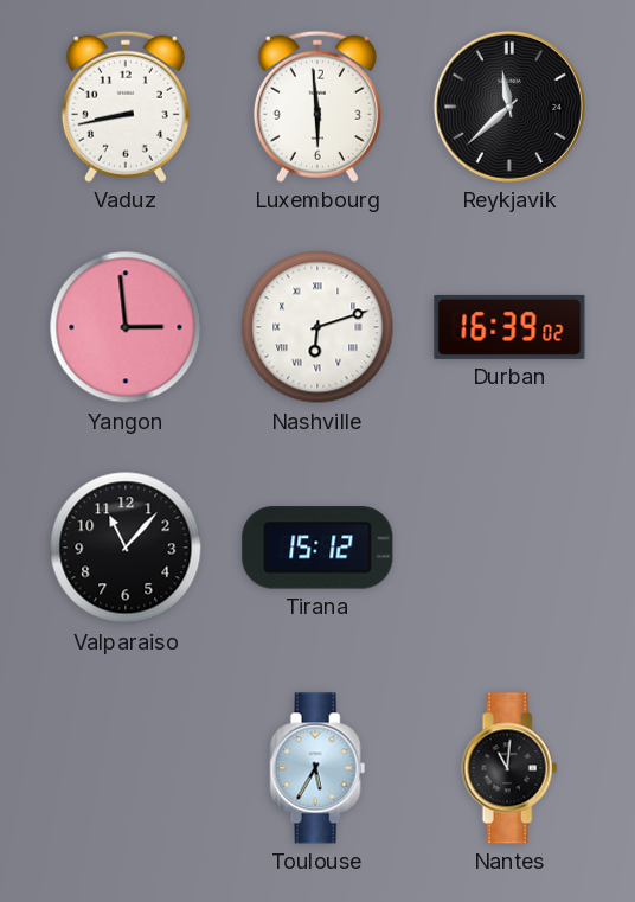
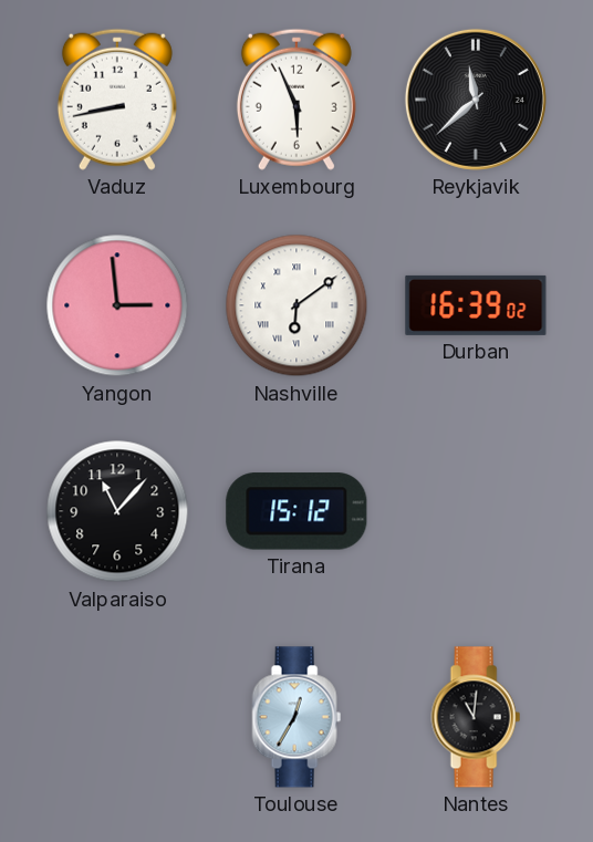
Luxembourg: 5:59 -> 5:56
Nashville: 6:12 -> 6:09
Toulouse: 5:35 -> 12:35
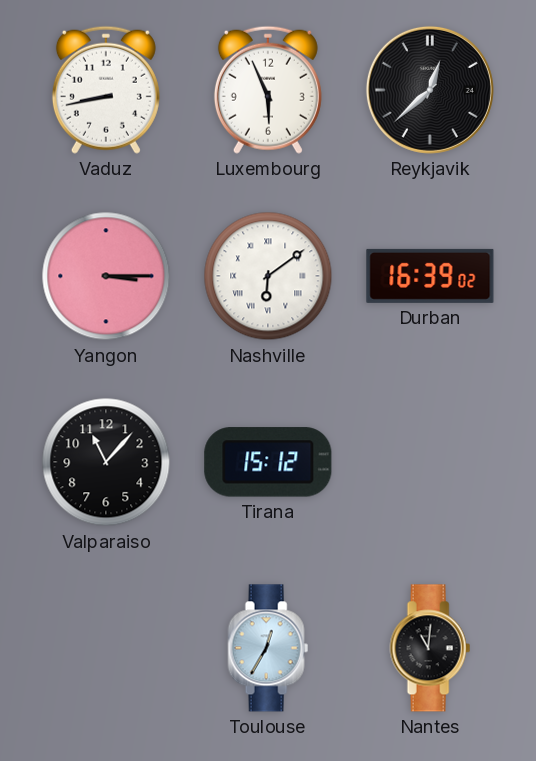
Reykjavik: 11:38 -> 12:38
Yangon: 2:59 -> 3:15
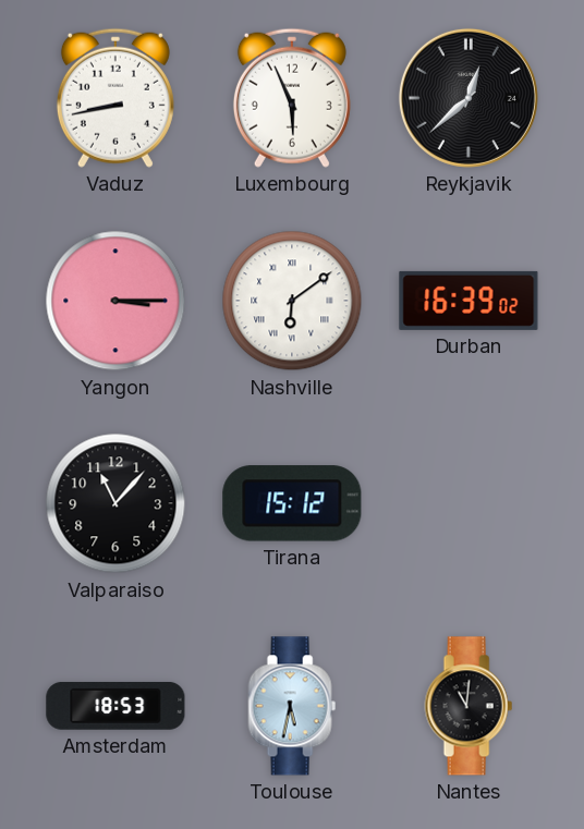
Amsterdam: none -> 18:53
Toulouse: 12:35 -> 5:32
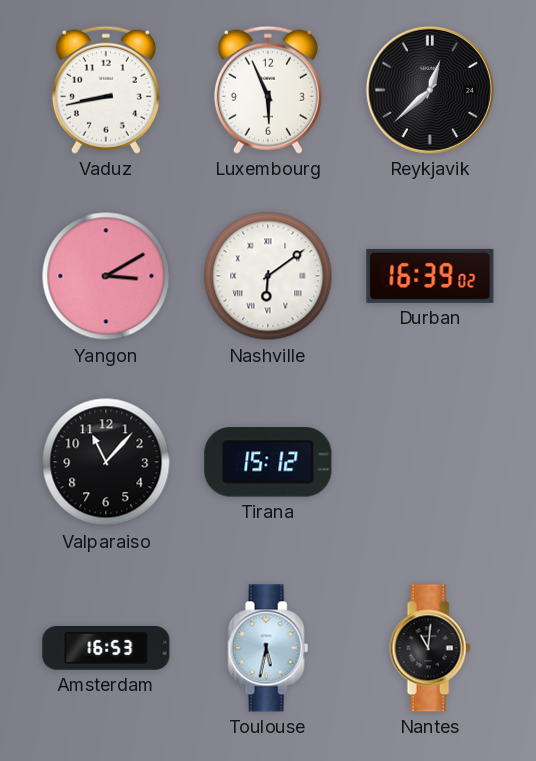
Yangon: 3:15 -> 3:10
Amsterdam: 18:53 -> 16:53
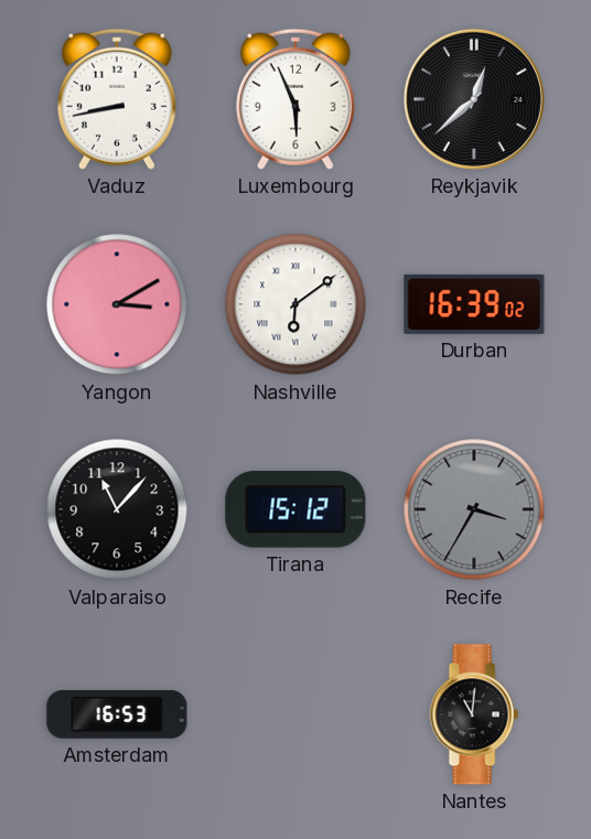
Recife: none -> 3:35
Toulouse: 5:32 -> none
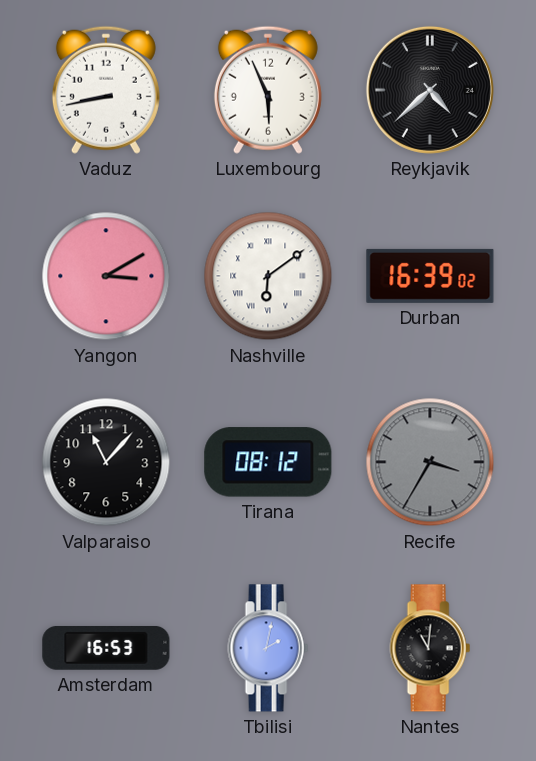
Reykjavik: 12:38 -> 4:38
Tirana: 15:12 -> 08:12
Tbilisi: none -> 2:02
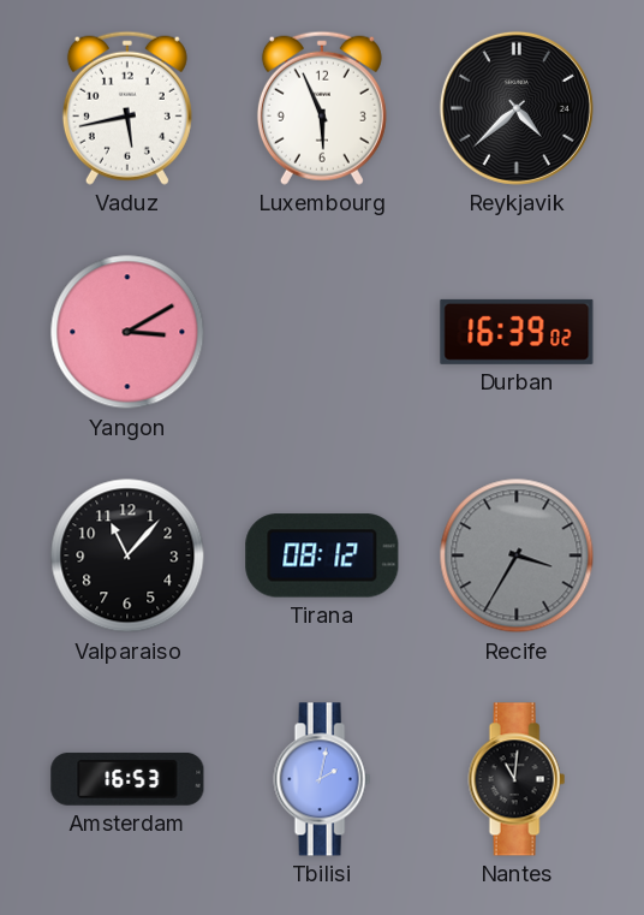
Vaduz: 8:43 -> 5:43
Nashville: 6:09 -> none
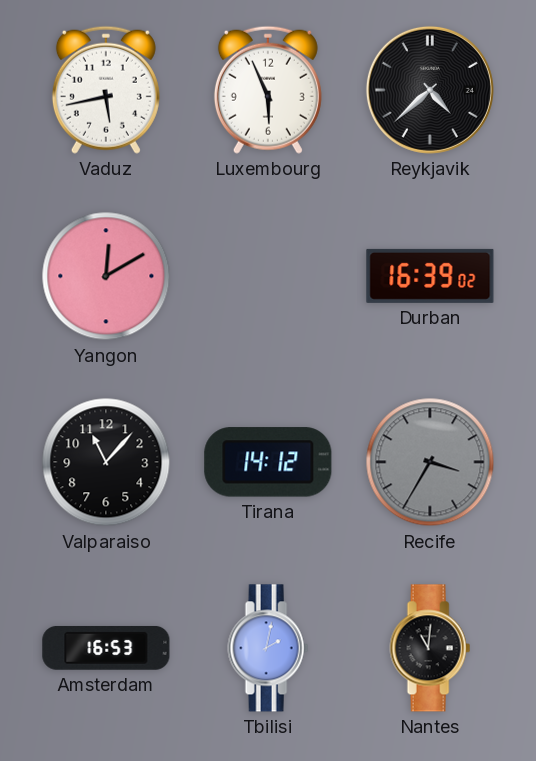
Yangon: 3:10 -> 12:10
Tirana: 08:12 -> 14:12
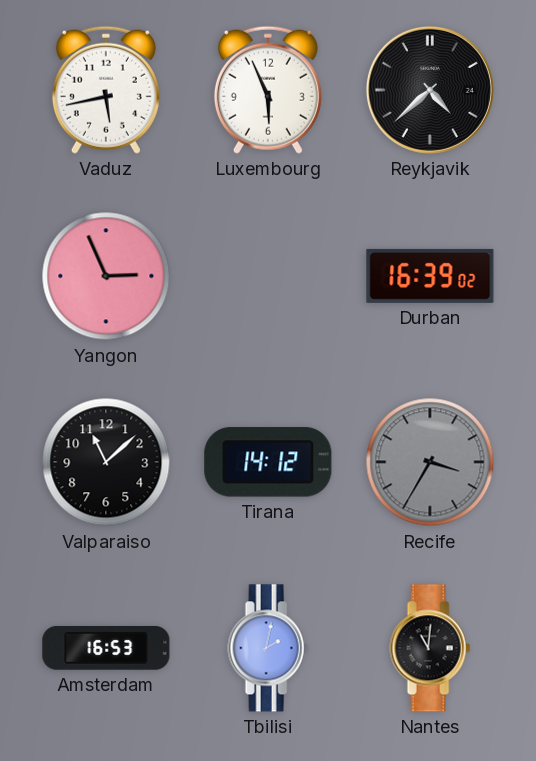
Yangon: 12:10 -> 2:56
Valparaiso: 11:07 -> 11:08
